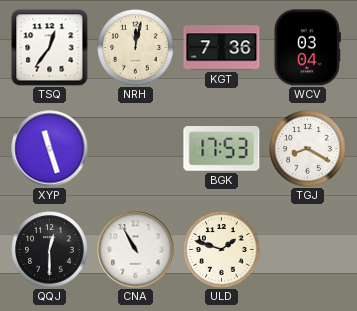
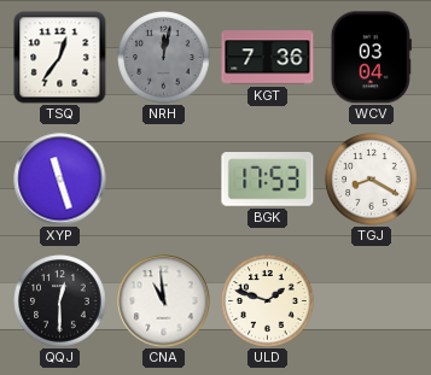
NRH dial: cream -> grey
CNA: 10:55 -> 10:59
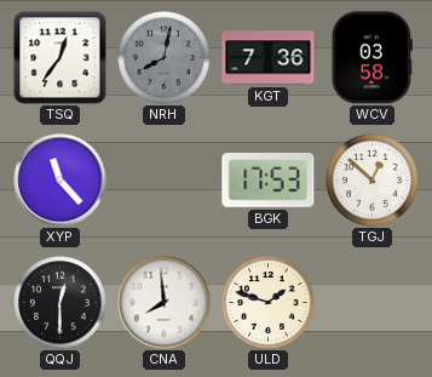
NRH: 12:02 -> 8:02
WCV: 03:04 -> 03:58
XYP: 11:27 -> 11:23
TGJ: 8:20 -> 12:52
CNA: 10:59 -> 7:59
